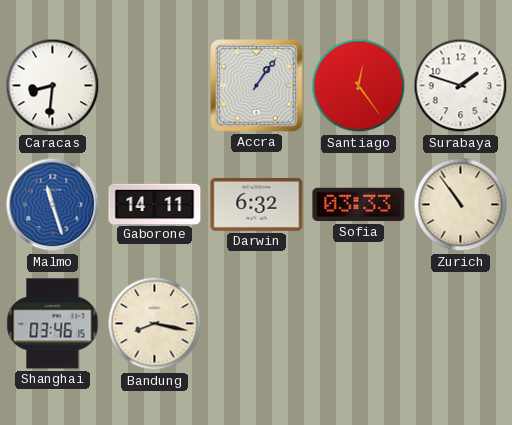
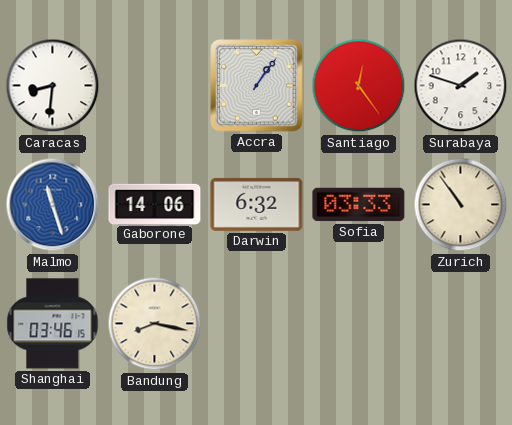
Gaborone: 14:11 -> 14:06
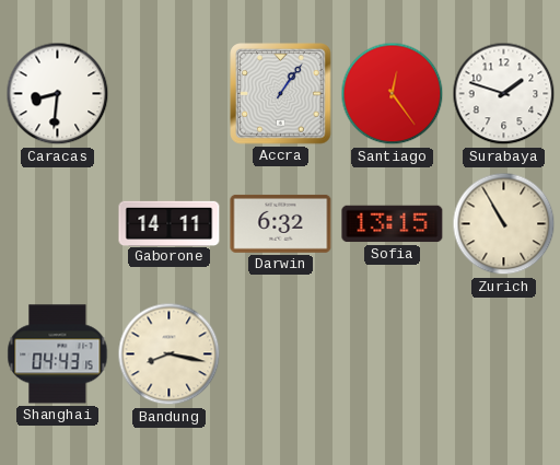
Malmo: 11:27 -> none
Gaborone: 14:06 -> 14:11
Sofia: 03:33 -> 13:15
Zurich: 10:54 -> 10:55
Shanghai: 03:46 -> 04:43
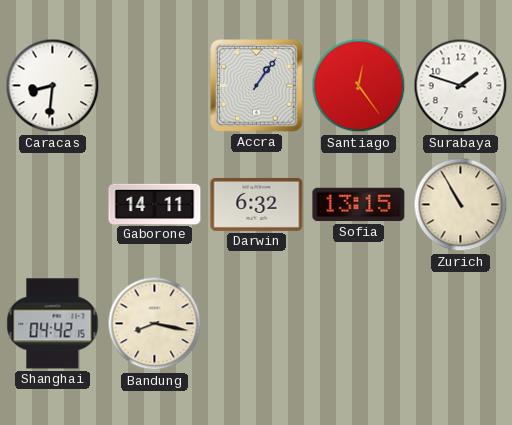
Shanghai: 04:43 -> 04:42
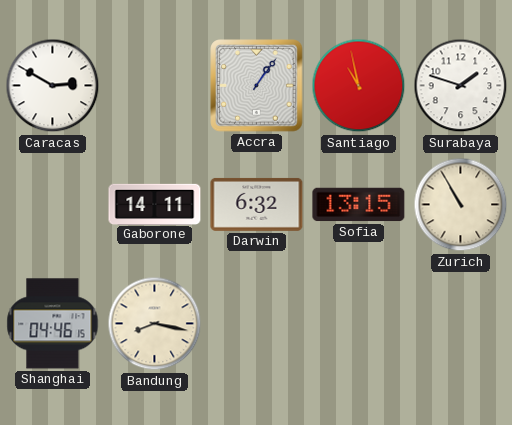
Caracas: 8:31 -> 2:50
Santiago: 12:24 -> 10:58
Shanghai: 04:42 -> 04:46
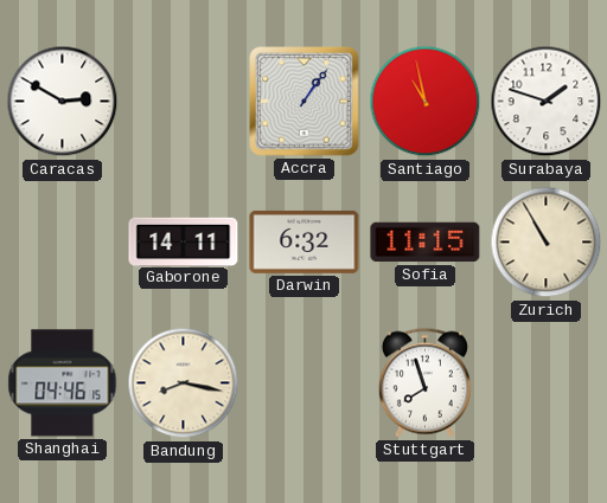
Sofia: 13:15 -> 11:15
Stuttgart: none -> 7:57
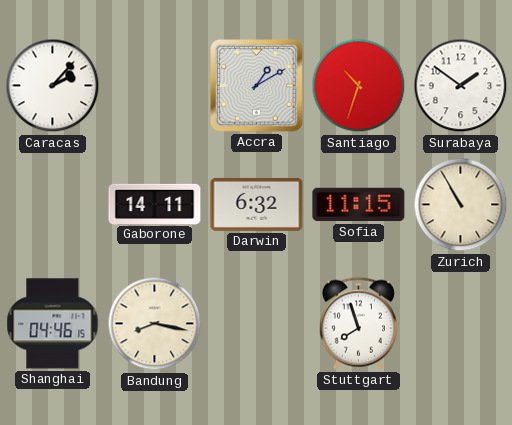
Caracas: 2:50 -> 2:07
Accra: 1:06 -> 1:10
Santiago: 10:58 -> 10:33
Surabaya: 1:48 -> 1:51
